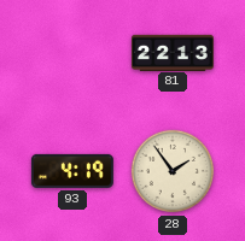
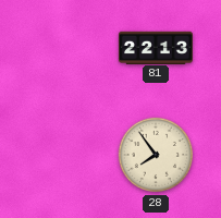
93: 4:19 -> none
28: 1:54 -> 7:54
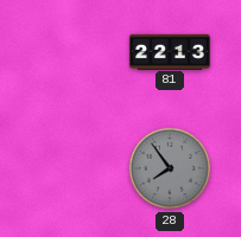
28 dial: cream -> grey
